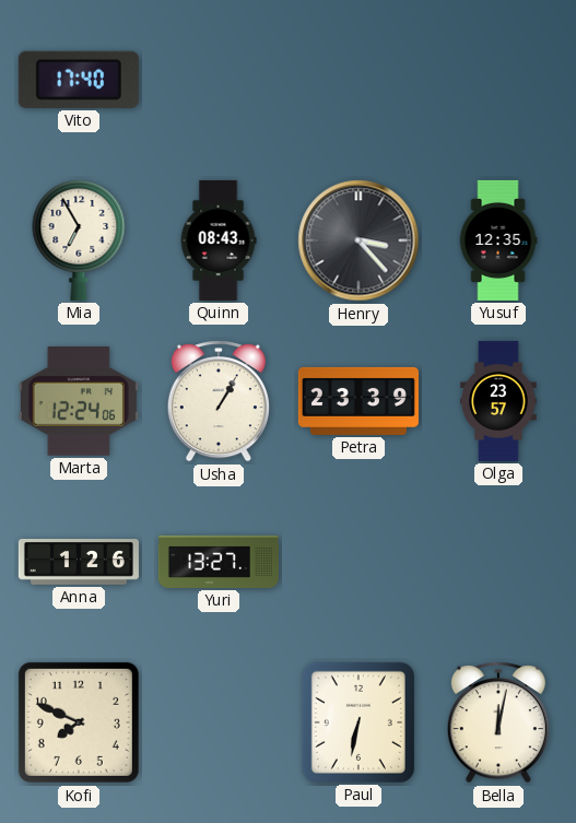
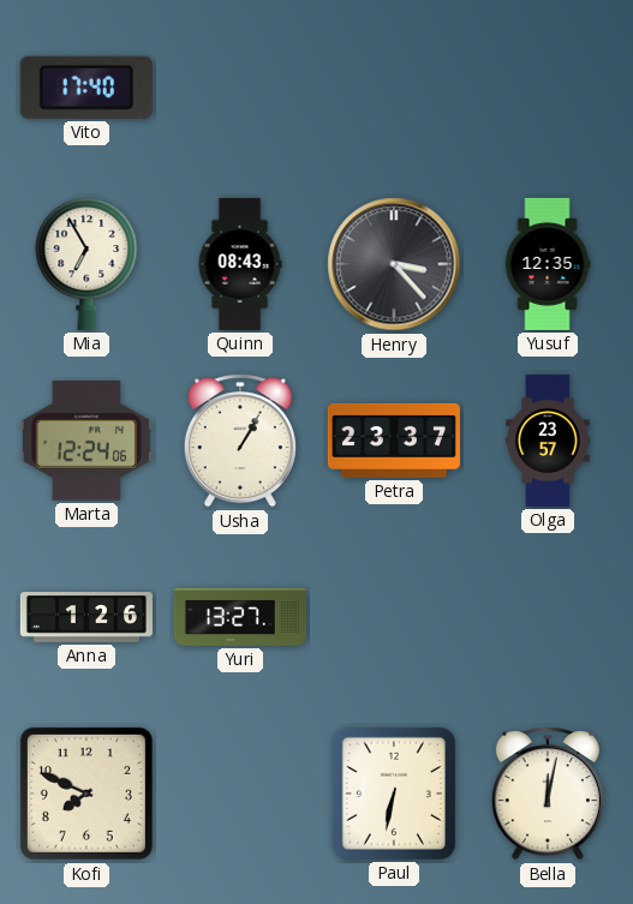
Petra: 23:39 -> 23:37
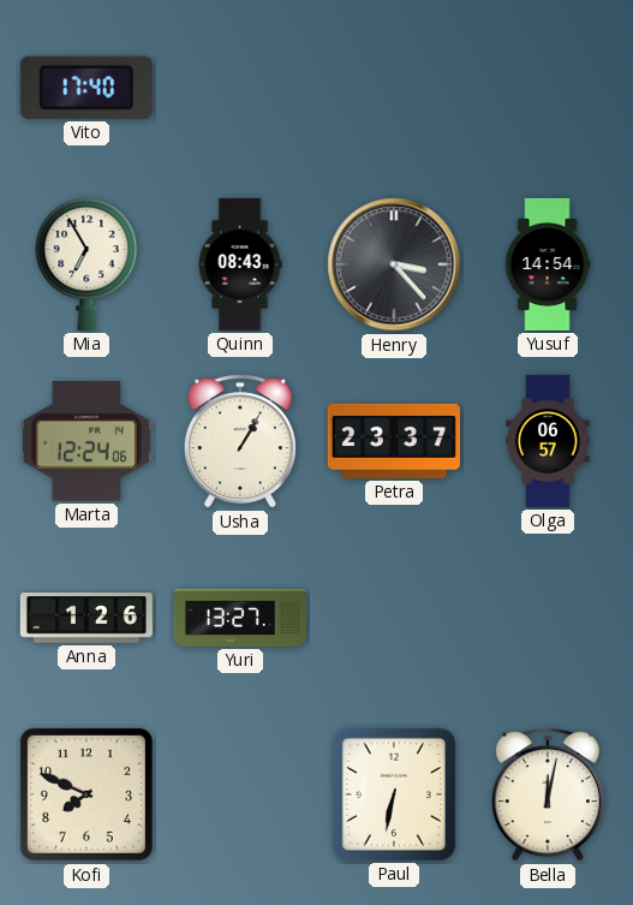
Yusuf: 12:35 -> 14:54
Olga: 23:57 -> 06:57
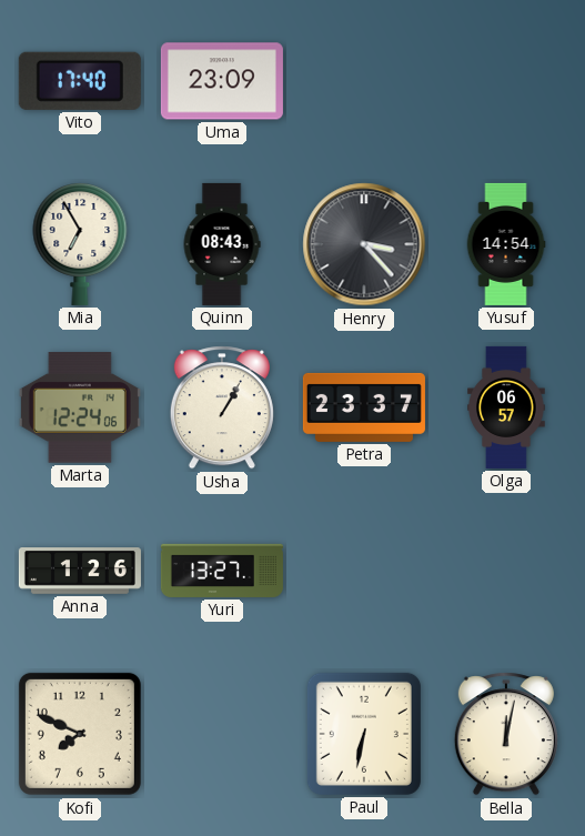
Uma: none -> 23:09
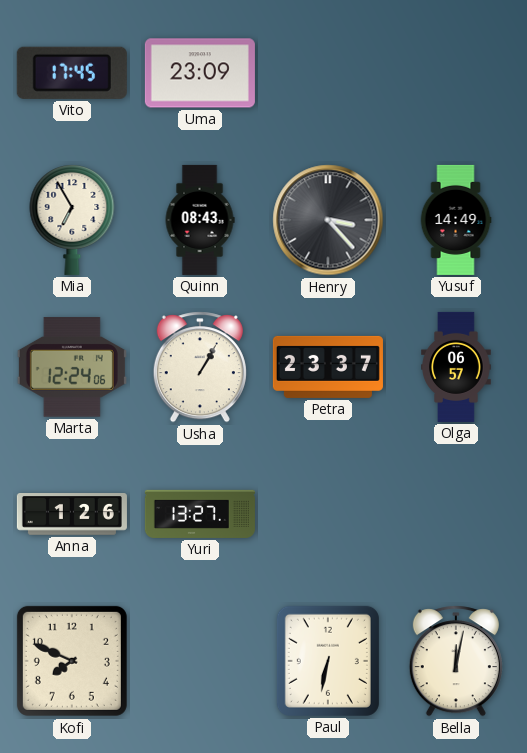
Vito: 17:40 -> 17:45
Yusuf: 14:54 -> 14:49
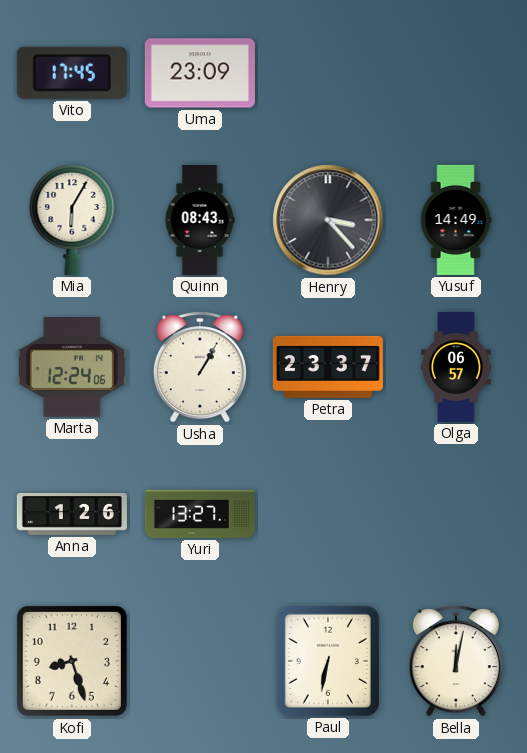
Mia: 6:55 -> 6:05
Kofi: 7:49 -> 8:27
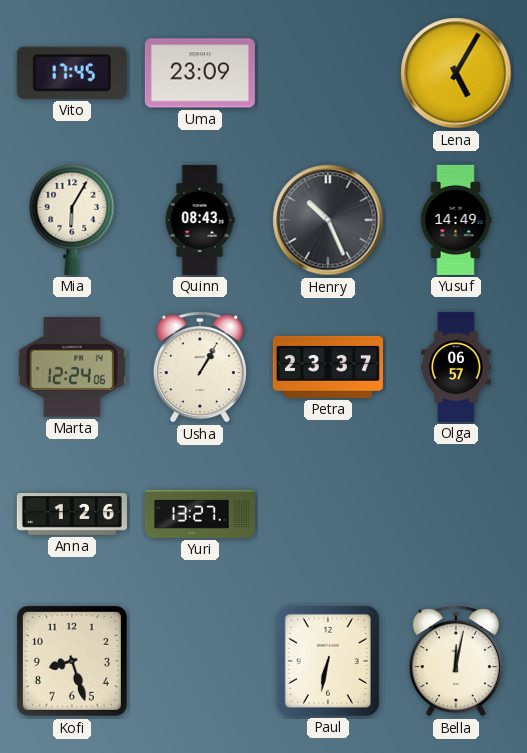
Lena: none -> 5:05
Henry: 3:23 -> 10:26
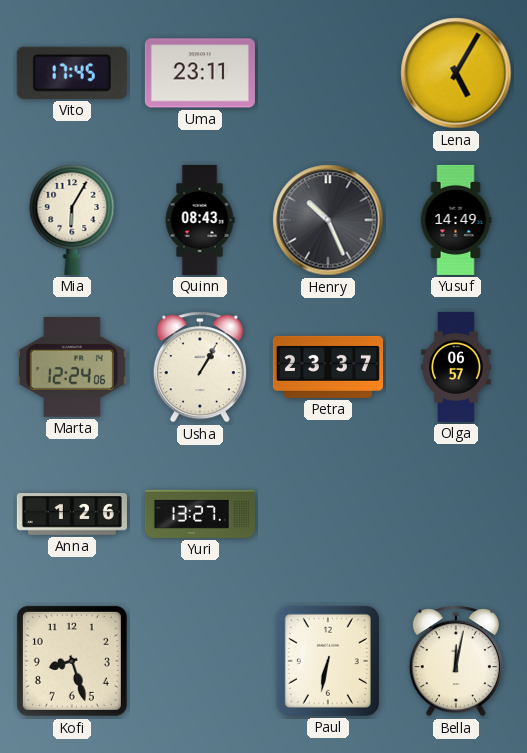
Uma: 23:09 -> 23:11
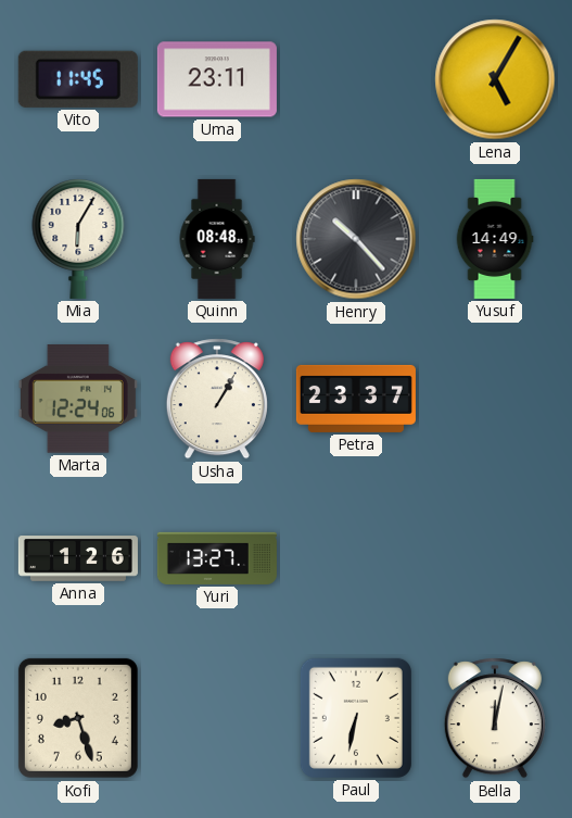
Vito: 17:45 -> 11:45
Quinn: 08:43 -> 08:48
Henry: 10:26 -> 10:23
Olga: 06:57 -> none
